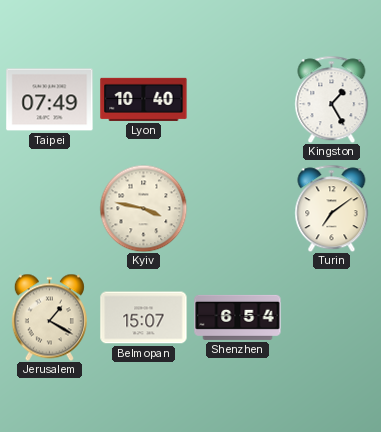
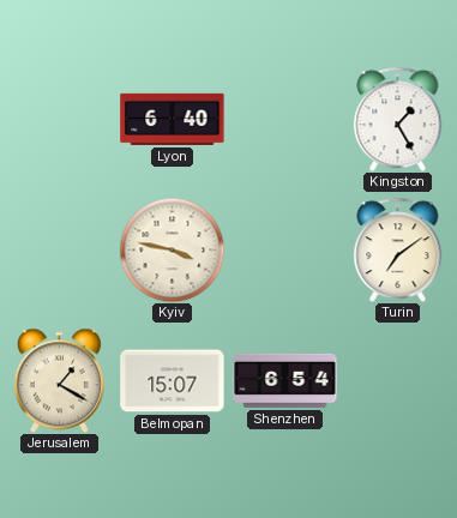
Taipei: 07:49 -> none
Lyon: 10:40 -> 6:40
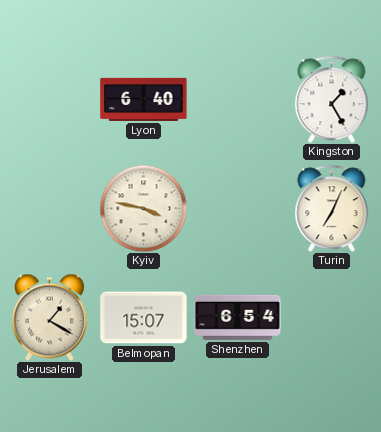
Turin: 7:09 -> 7:04
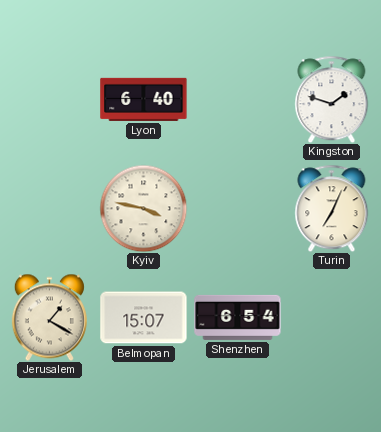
Kingston: 1:25 -> 1:48
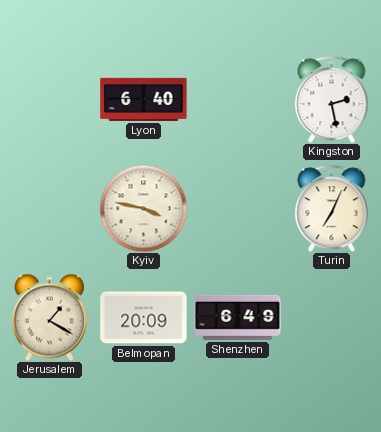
Kingston: 1:48 -> 2:28
Belmopan: 15:07 -> 20:09
Shenzhen: 6:54 -> 6:49
